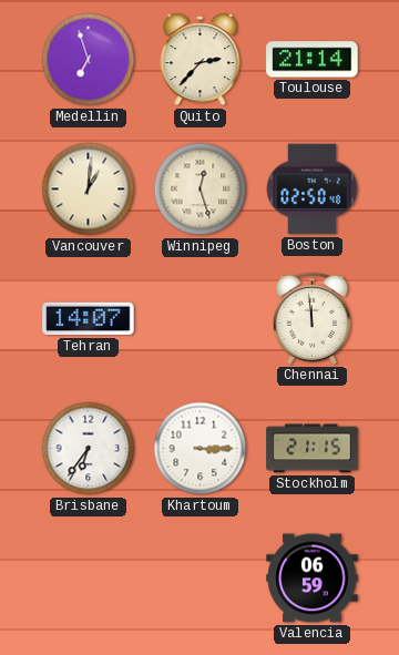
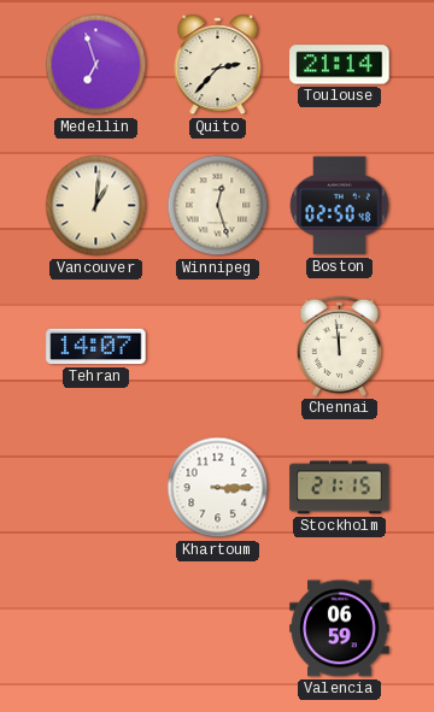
Brisbane: 6:36 -> none
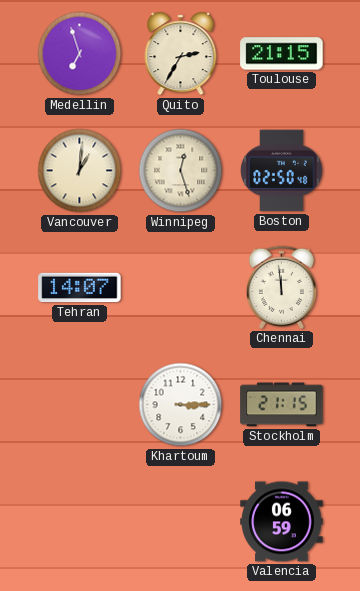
Quito: 2:37 -> 2:35
Toulouse: 21:14 -> 21:15
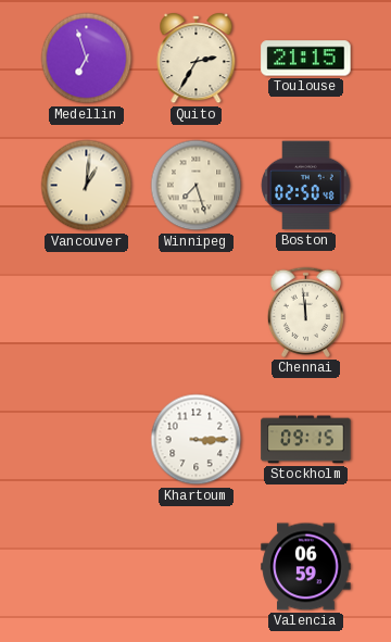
Winnipeg: 12:27 -> 7:27
Tehran: 14:07 -> none
Stockholm: 21:15 -> 09:15
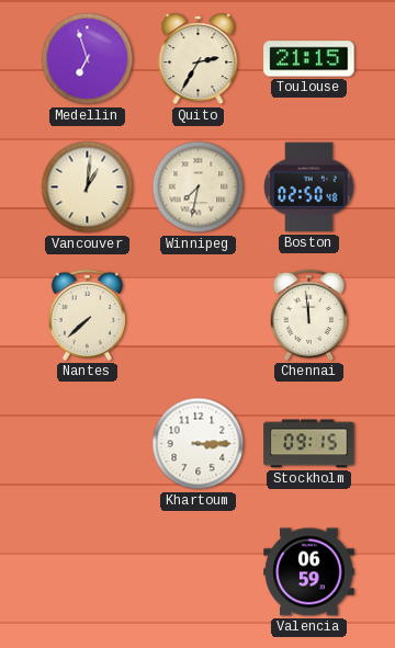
Winnipeg: 7:27 -> 7:32
Nantes: none -> 7:38
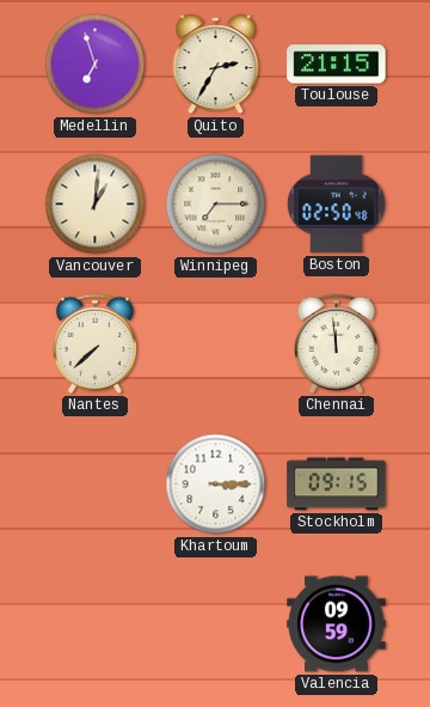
Winnipeg: 7:32 -> 7:15
Valencia: 06:59 -> 09:59
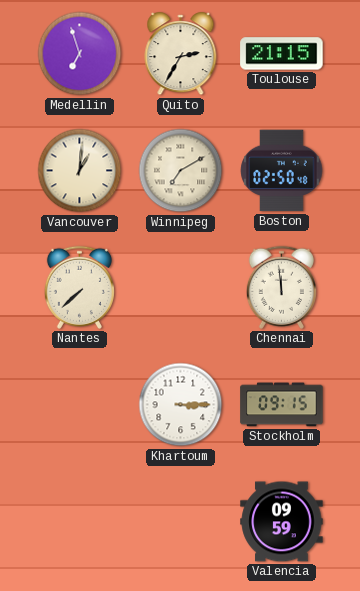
Winnipeg: 7:15 -> 7:10
